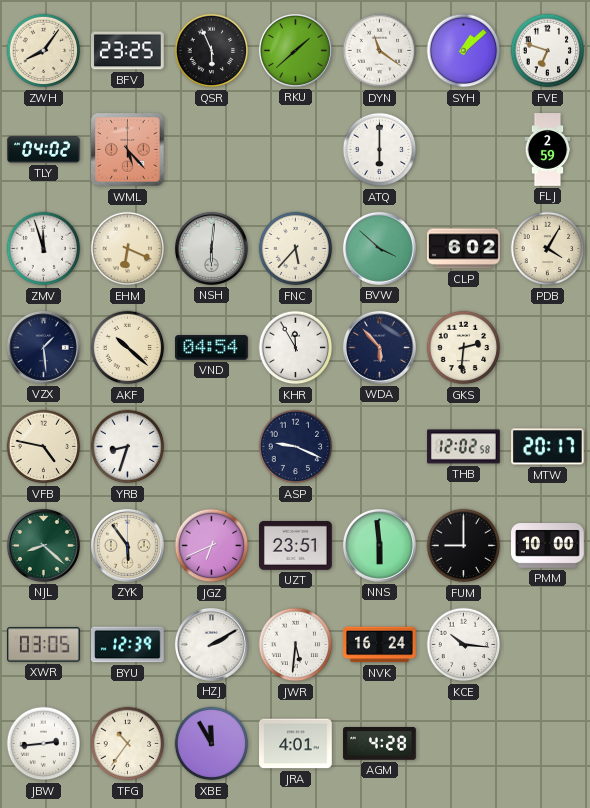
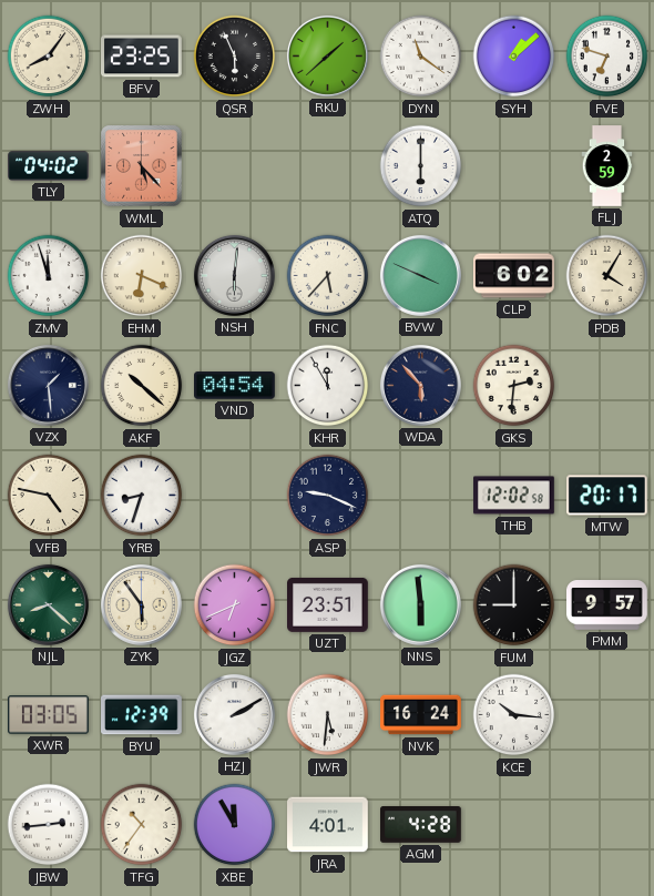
BVW: 3:52 -> 3:49
PMM: 10:00 -> 9:57
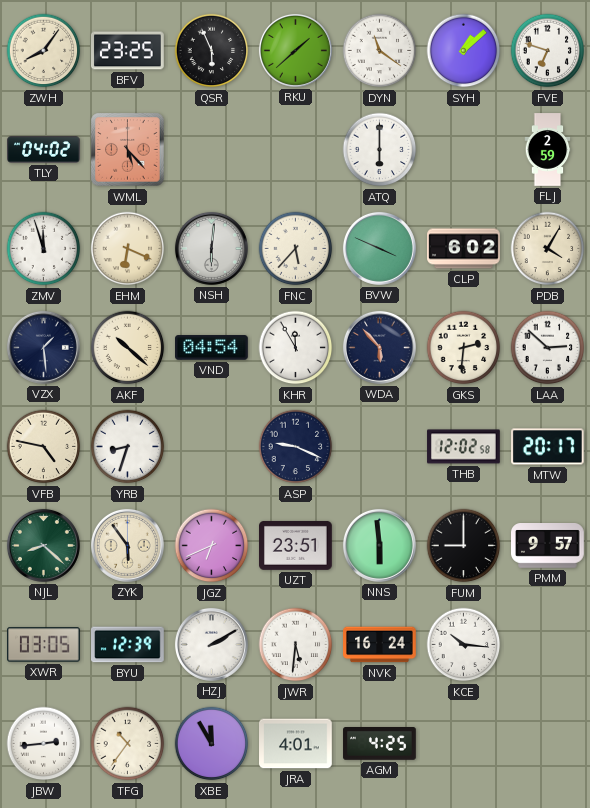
LAA: none -> 2:52
AGM: 4:28 -> 4:25
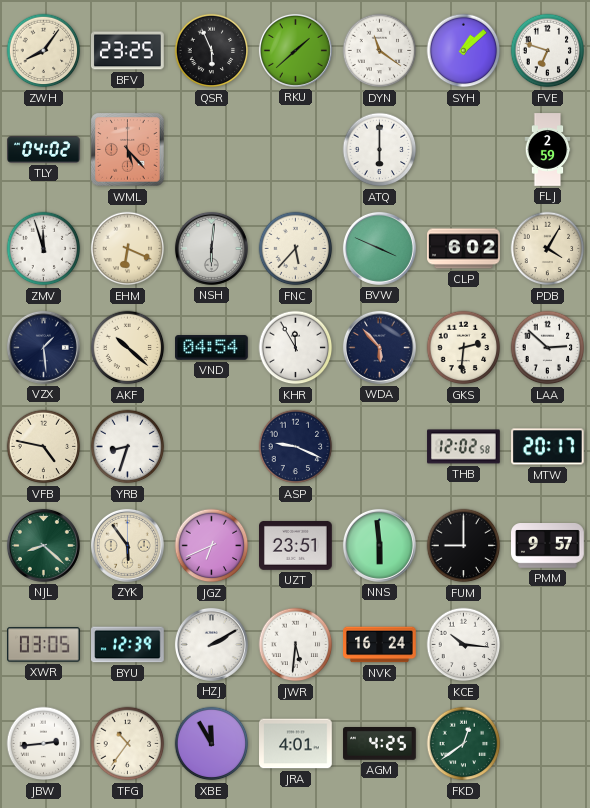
FKD: none -> 12:39
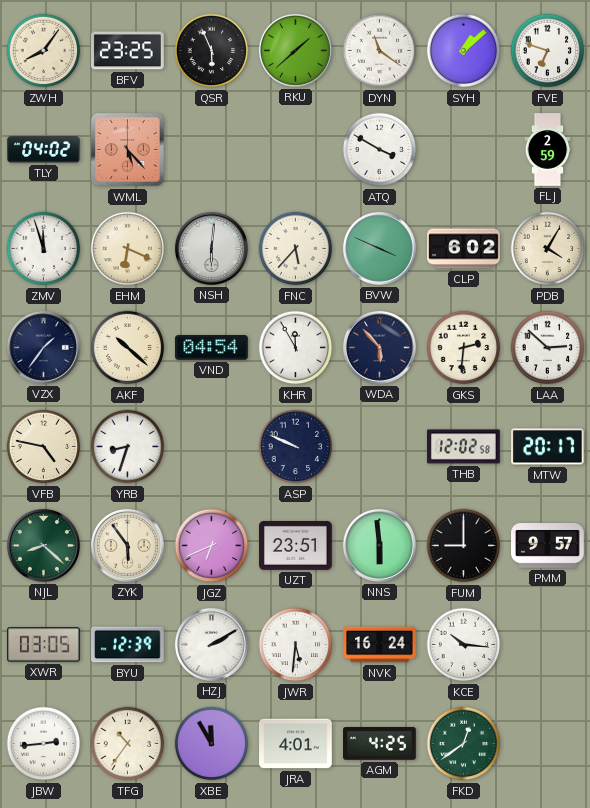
ATQ: 6:00 -> 3:50
VZX: 1:29 -> 1:36
ASP: 9:19 -> 9:49
